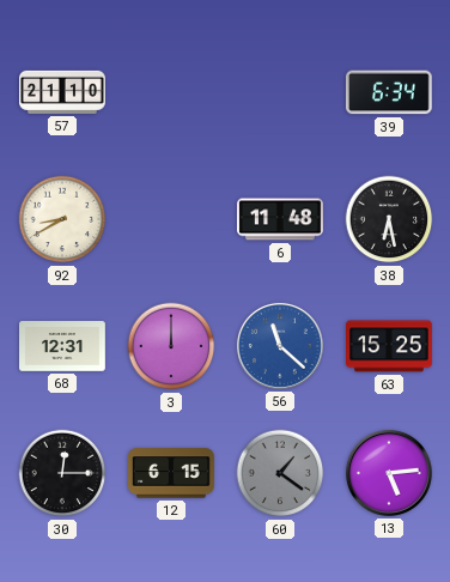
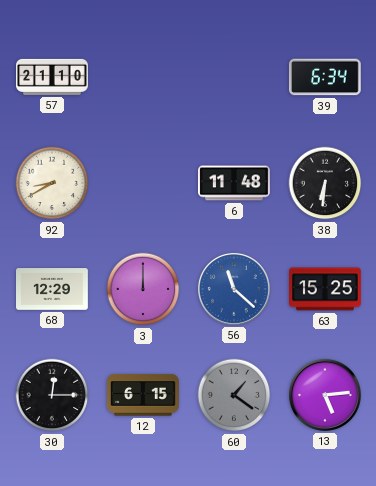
38: 6:28 -> 6:31
68: 12:31 -> 12:29
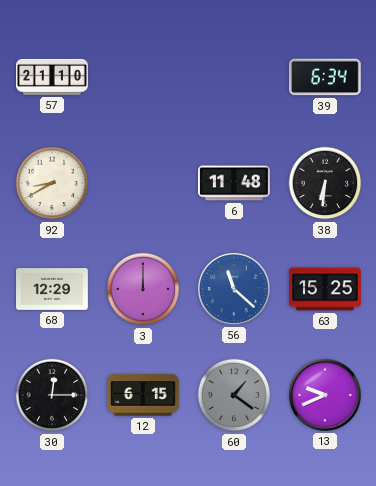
13: 5:14 -> 9:41
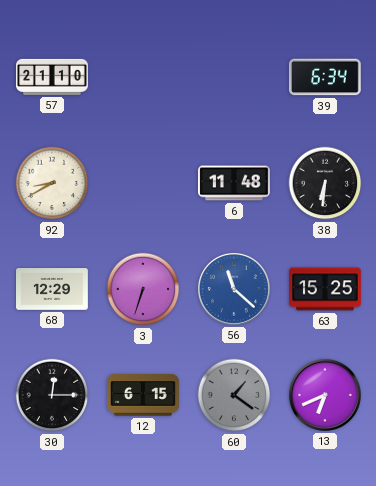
3: 12:00 -> 6:33
13: 9:41 -> 6:41
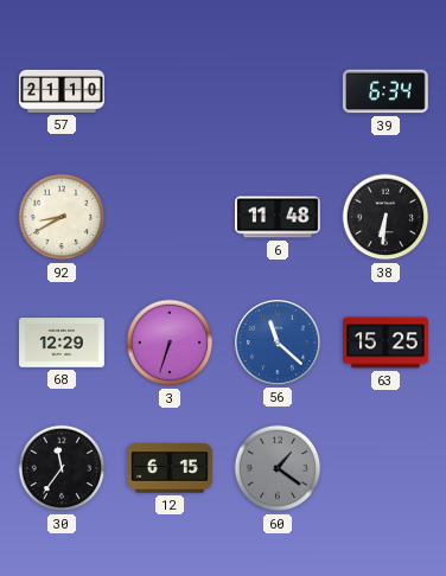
30: 12:15 -> 11:36
13: 6:41 -> none
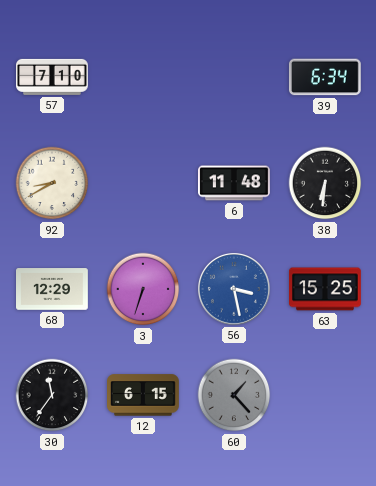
57: 21:10 -> 7:10
56: 11:22 -> 3:28
60: 1:21 -> 1:23
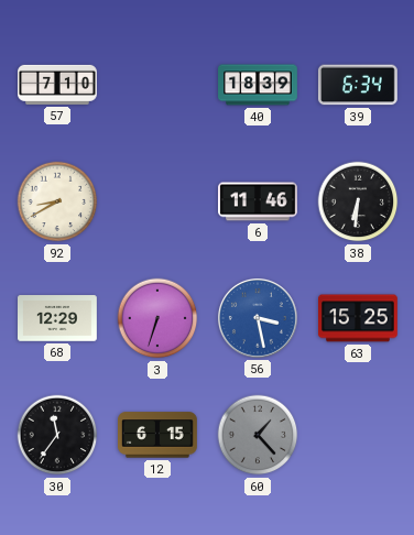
40: none -> 18:39
6: 11:48 -> 11:46
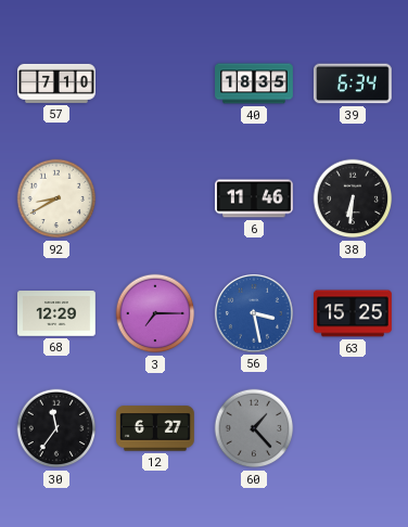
40: 18:39 -> 18:35
3: 6:33 -> 7:15
12: 6:15 -> 6:27
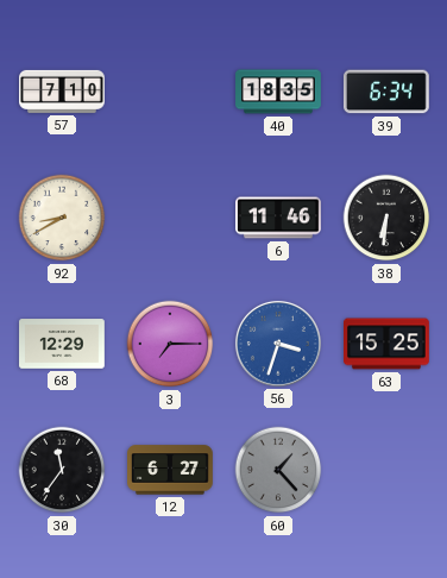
56: 3:28 -> 3:33
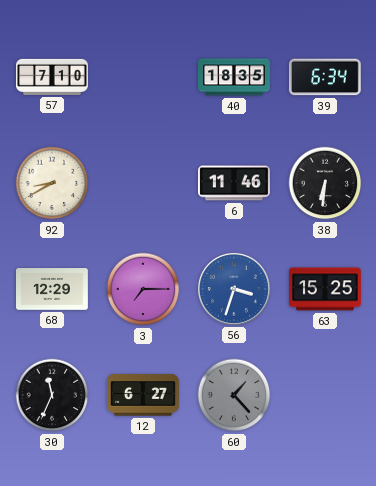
30: 11:36 -> 11:34
